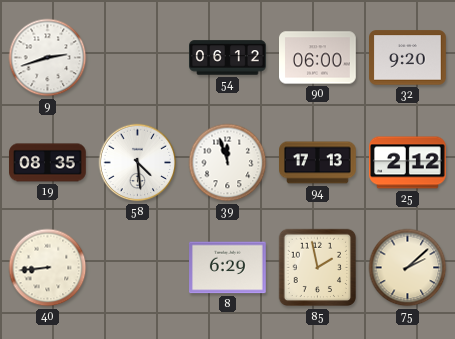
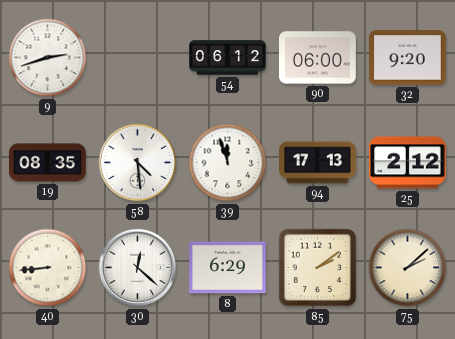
30: none -> 12:22
85: 1:58 -> 2:09
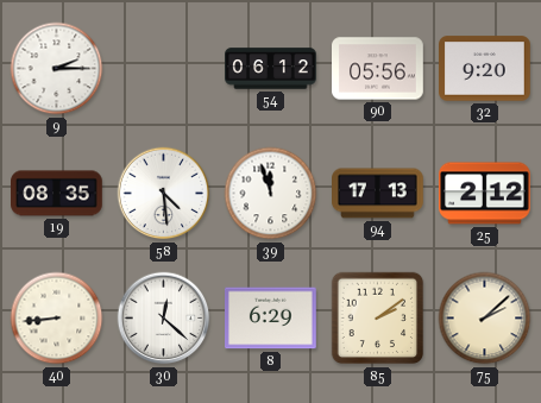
9: 2:42 -> 2:15
90: 06:00 -> 05:56
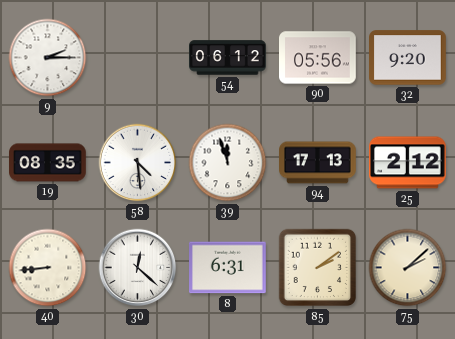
8: 6:29 -> 6:31
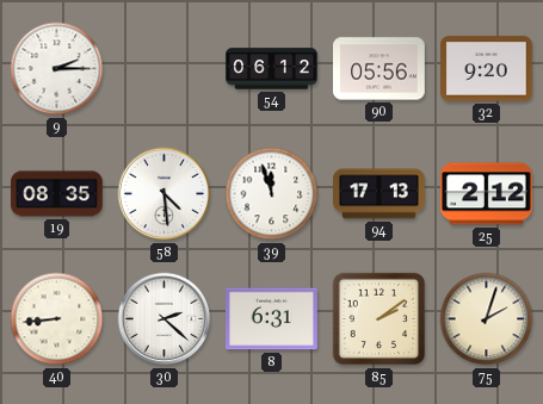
30: 12:22 -> 2:22
75: 2:08 -> 2:03
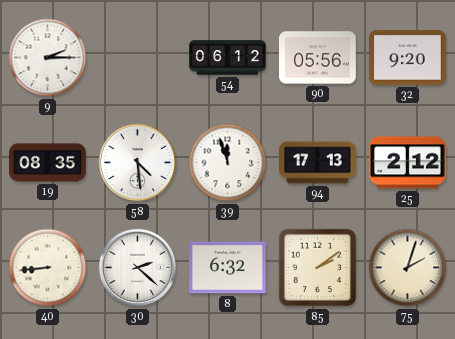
8: 6:31 -> 6:32
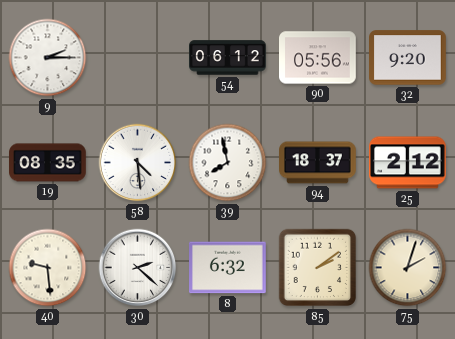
39: 11:57 -> 7:58
94: 17:13 -> 18:37
40: 8:44 -> 9:29
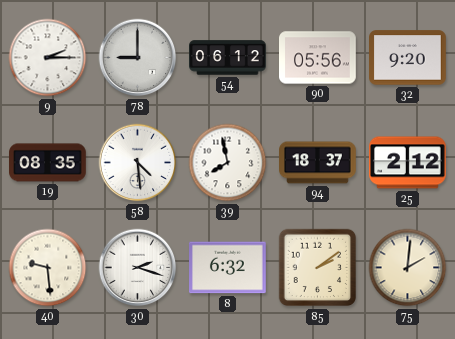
78: none -> 9:00
30: 2:22 -> 2:18
75: 2:03 -> 2:01
